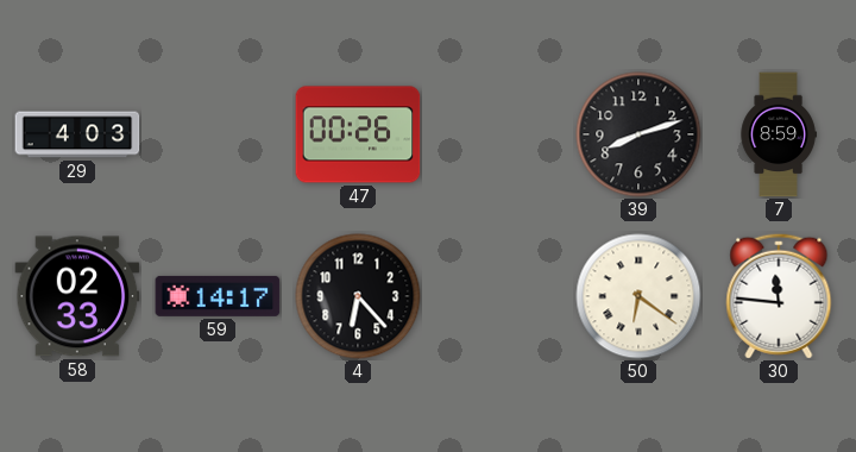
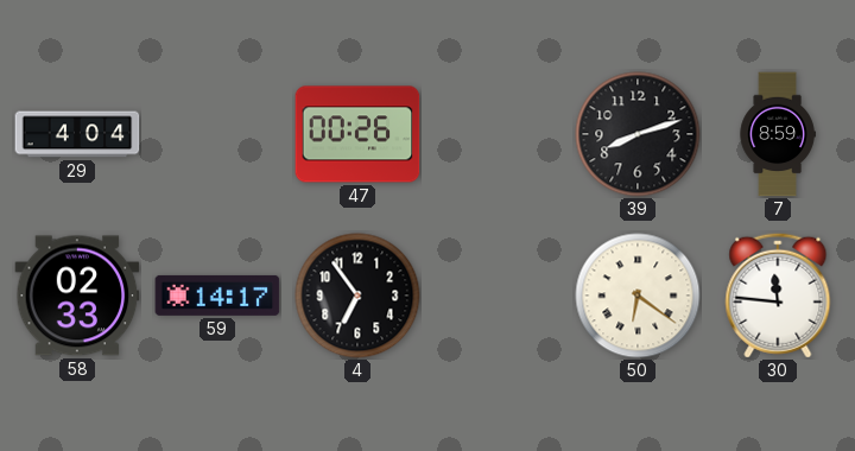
29: 4:03 -> 4:04
4: 6:23 -> 6:54
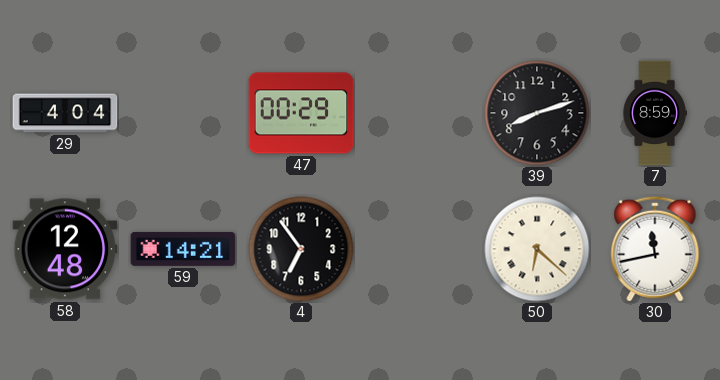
47: 00:26 -> 00:29
58: 02:33 -> 12:48
59: 14:17 -> 14:21
50: 6:21 -> 6:22
30: 11:46 -> 11:43
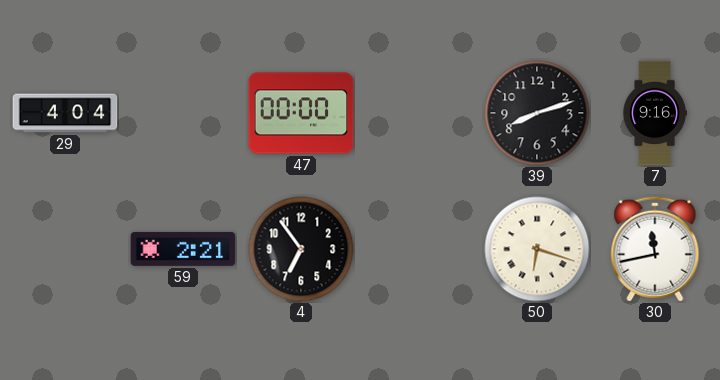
47: 00:29 -> 00:00
7: 8:59 -> 9:16
58: 12:48 -> none
59: 14:21 -> 2:21
50: 6:22 -> 6:18
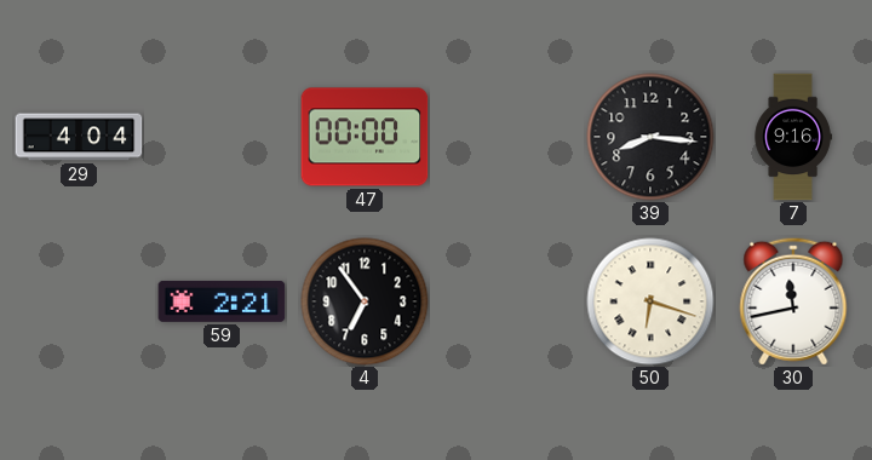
39: 8:12 -> 8:16
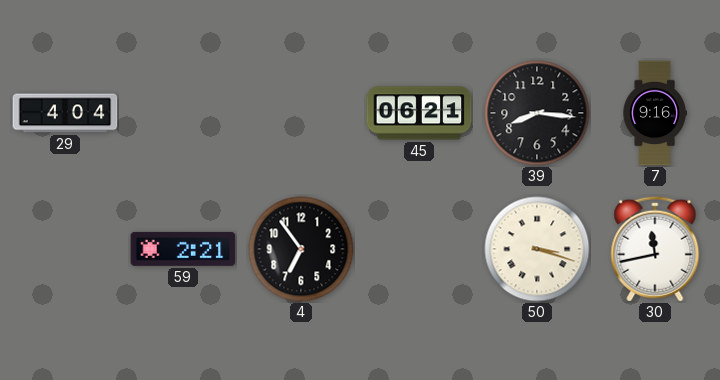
47: 00:00 -> none
45: none -> 06:21
50: 6:18 -> 3:18
